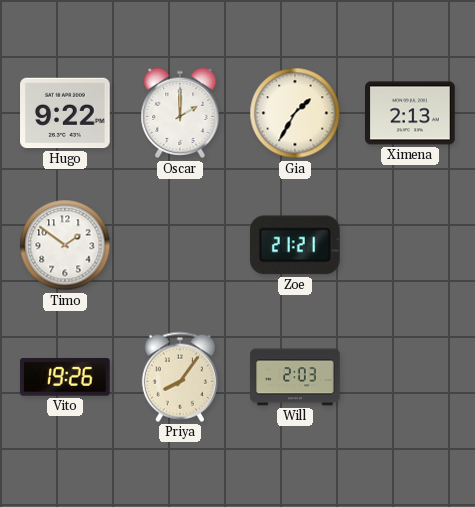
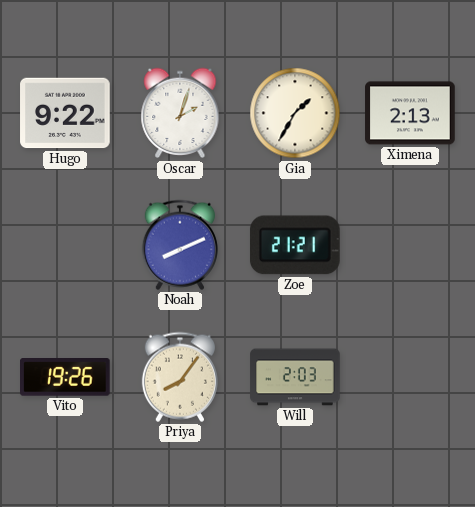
Oscar: 2:00 -> 2:03
Timo: 1:51 -> none
Noah: none -> 8:11
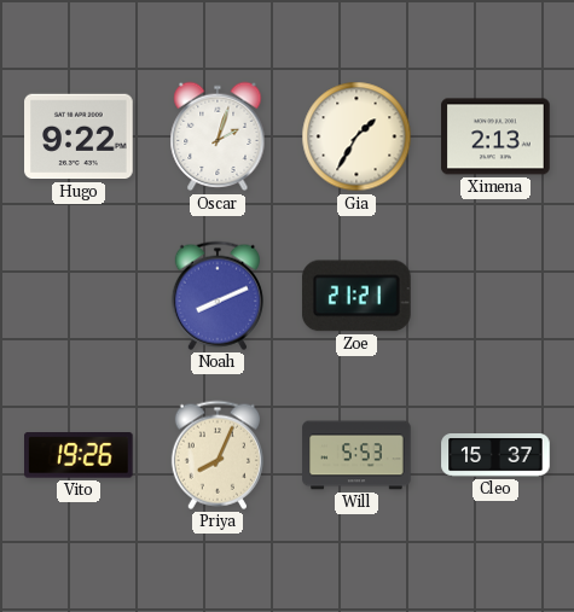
Priya: 8:06 -> 8:04
Will: 2:03 -> 5:53
Cleo: none -> 15:37
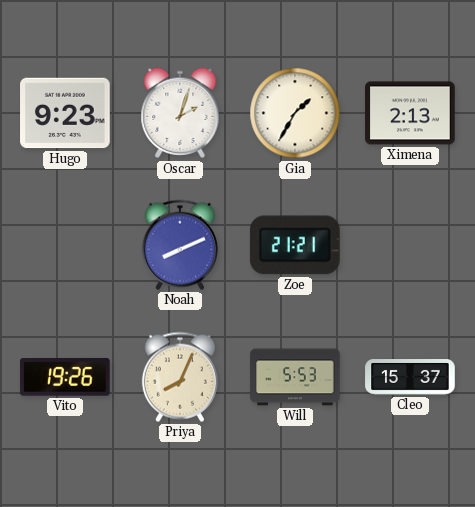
Hugo: 9:22 -> 9:23
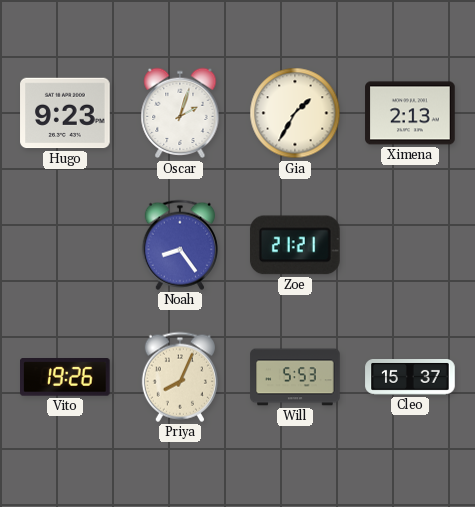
Noah: 8:11 -> 8:24
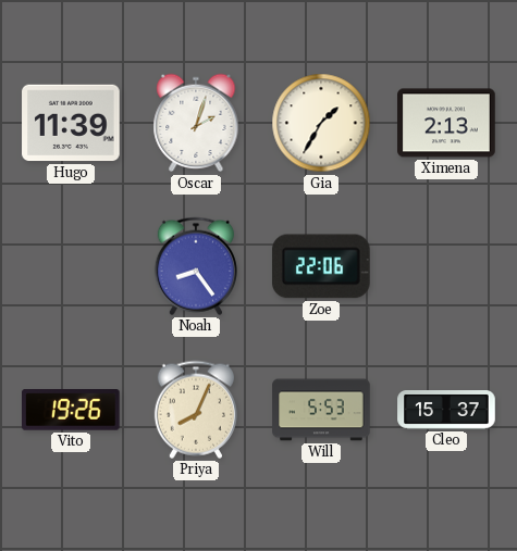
Hugo: 9:23 -> 11:39
Zoe: 21:21 -> 22:06
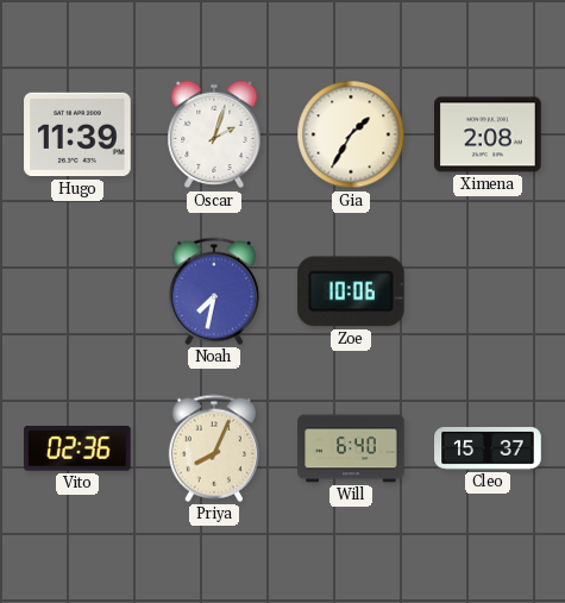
Ximena: 2:13 -> 2:08
Noah: 8:24 -> 7:32
Zoe: 22:06 -> 10:06
Vito: 19:26 -> 02:36
Will: 5:53 -> 6:40
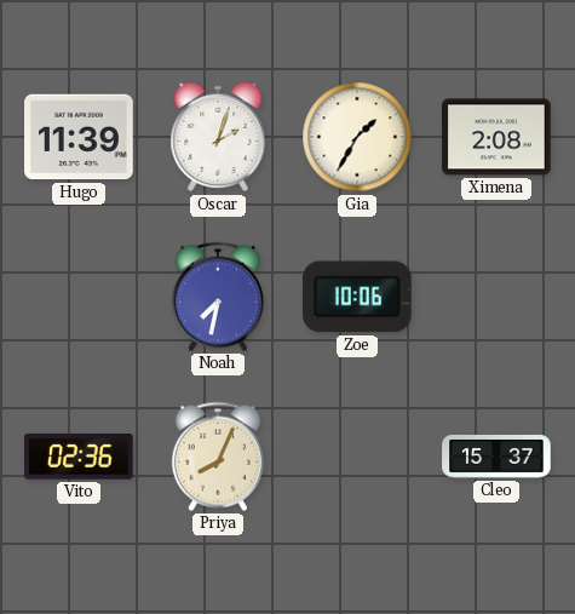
Will: 6:40 -> none
